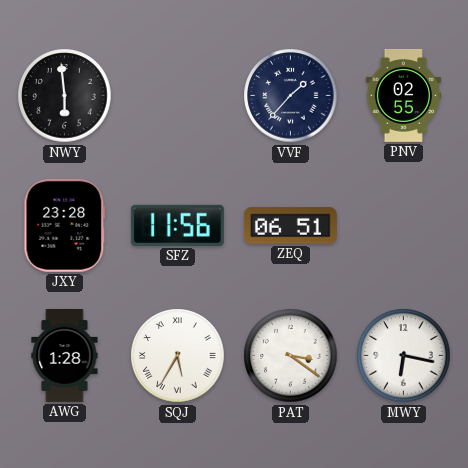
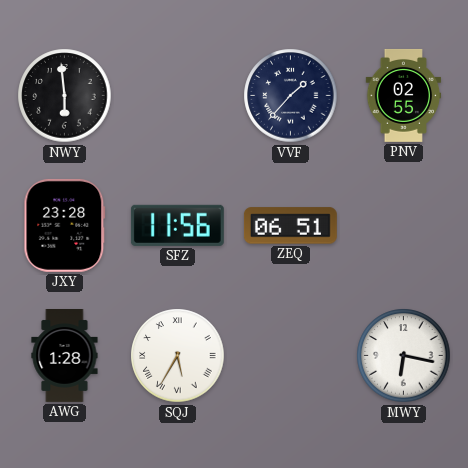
PAT: 3:21 -> none
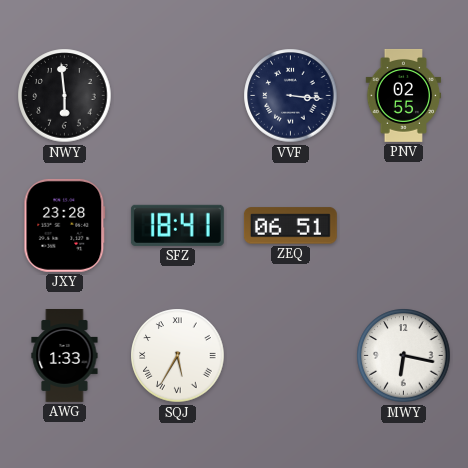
VVF: 1:37 -> 3:16
SFZ: 11:56 -> 18:41
AWG: 1:28 -> 1:33
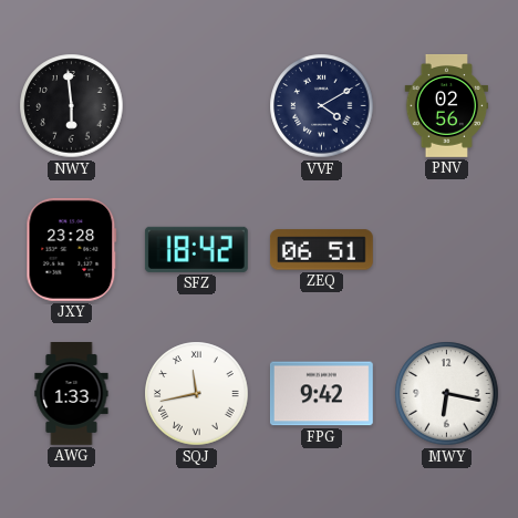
VVF: 3:16 -> 4:10
PNV: 02:55 -> 02:56
SFZ: 18:41 -> 18:42
SQJ: 5:35 -> 11:43
FPG: none -> 9:42
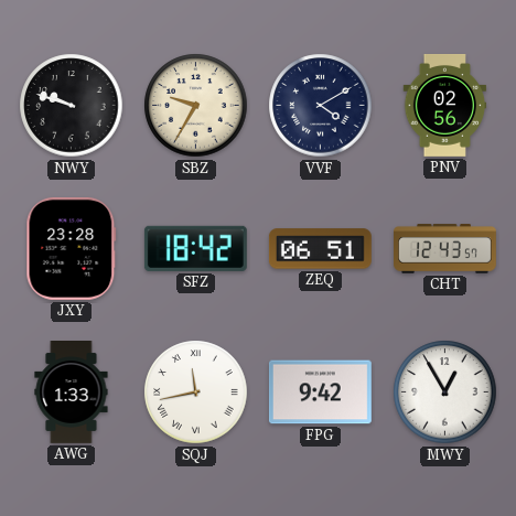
NWY: 5:59 -> 9:48
SBZ: none -> 9:35
CHT: none -> 12:43
MWY: 6:17 -> 12:55
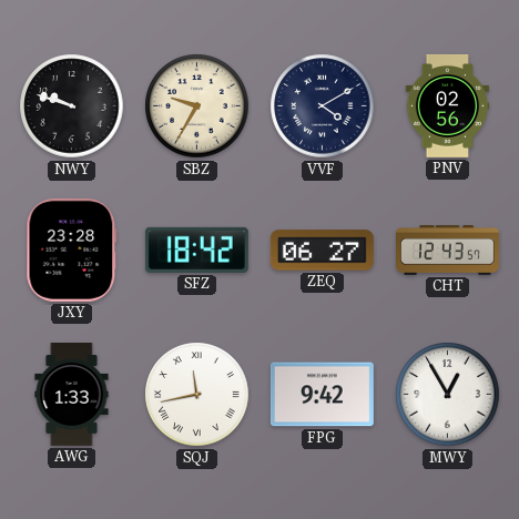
ZEQ: 06:51 -> 06:27
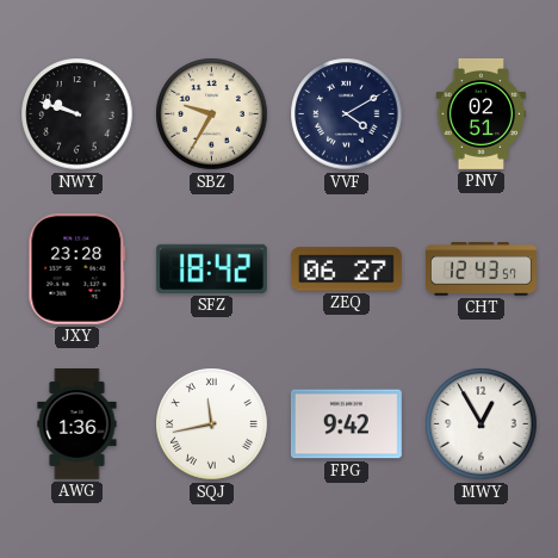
PNV: 02:56 -> 02:51
AWG: 1:33 -> 1:36
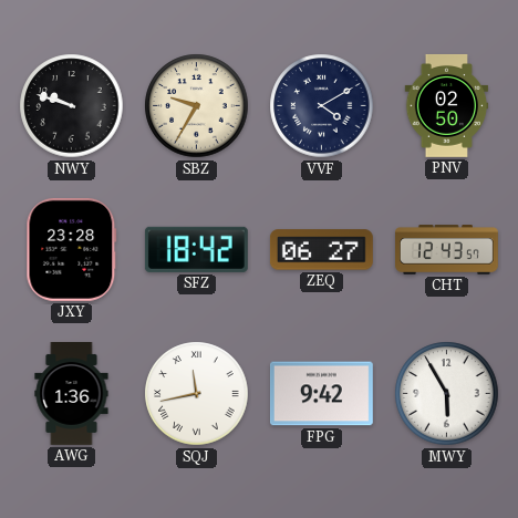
PNV: 02:51 -> 02:50
MWY: 12:55 -> 5:55
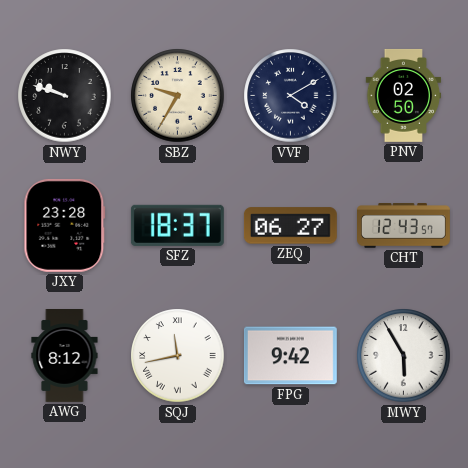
SFZ: 18:42 -> 18:37
AWG: 1:36 -> 8:12
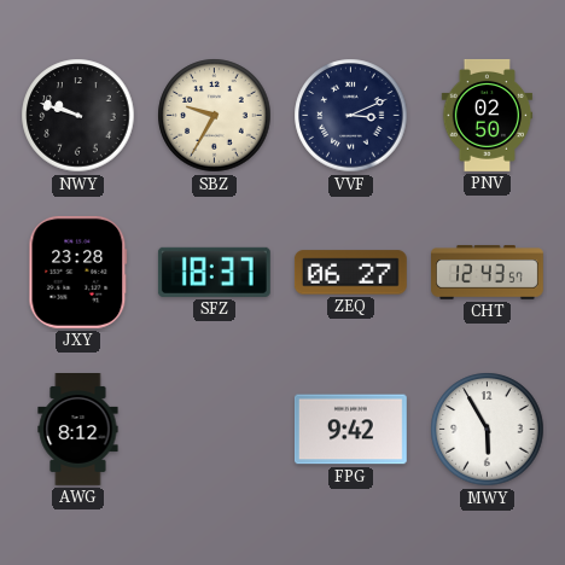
VVF: 4:10 -> 3:11
SQJ: 11:43 -> none
